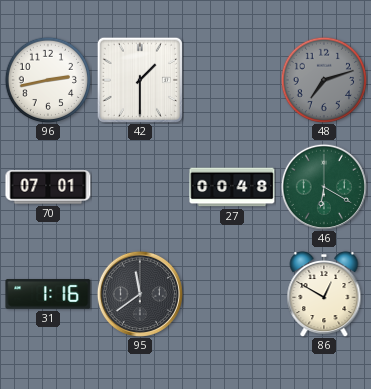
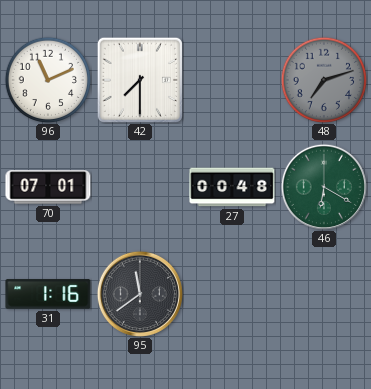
96: 2:43 -> 11:11
42: 1:30 -> 7:30
86: 12:50 -> none
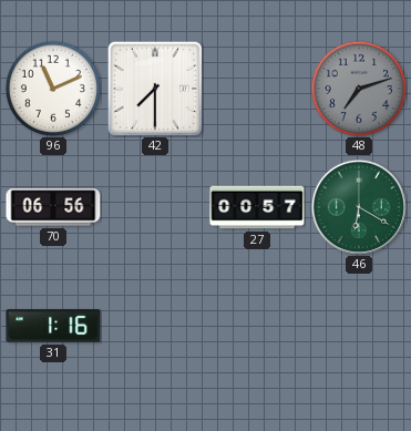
70: 07:01 -> 06:56
27: 00:48 -> 00:57
95: 11:39 -> none
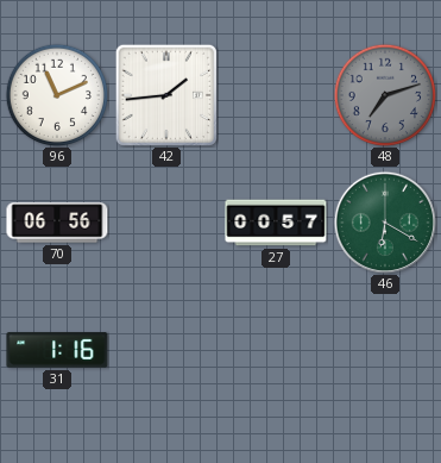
42: 7:30 -> 1:44
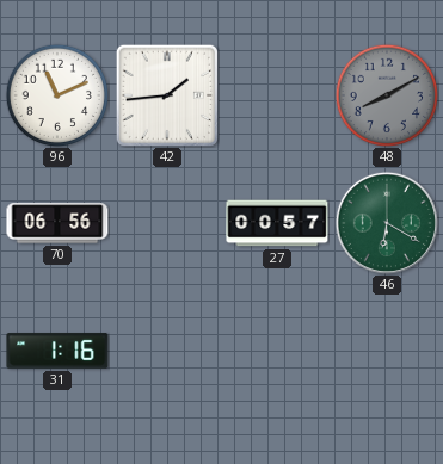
48: 7:12 -> 8:10
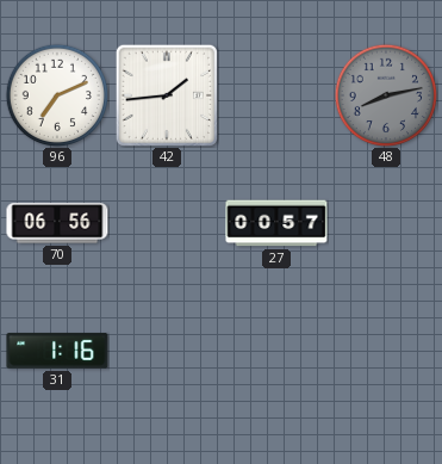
96: 11:11 -> 7:11
48: 8:10 -> 8:13
46: 6:20 -> none
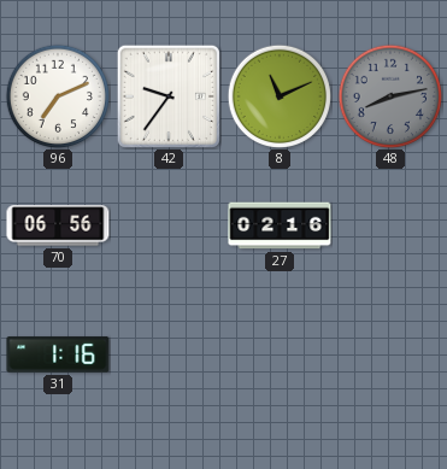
42: 1:44 -> 9:36
8: none -> 11:11
27: 00:57 -> 02:16
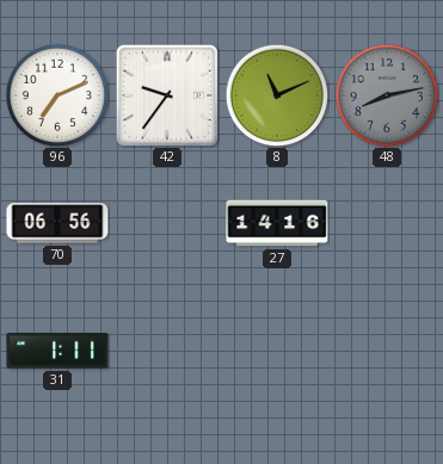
27: 02:16 -> 14:16
31: 1:16 -> 1:11
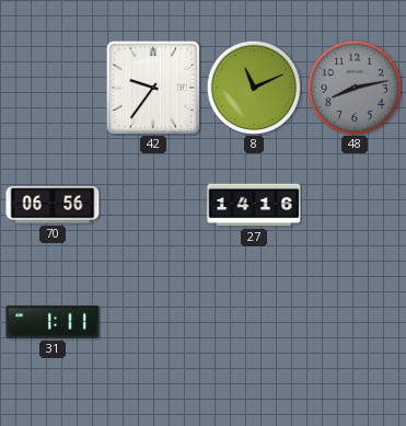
96: 7:11 -> none
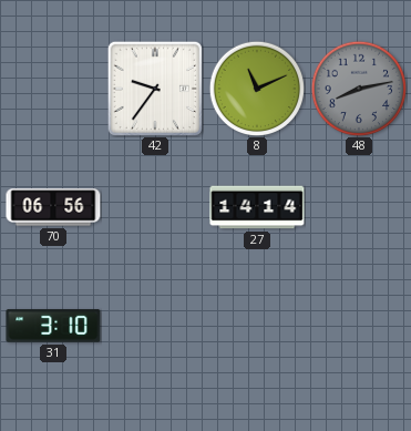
27: 14:16 -> 14:14
31: 1:11 -> 3:10
